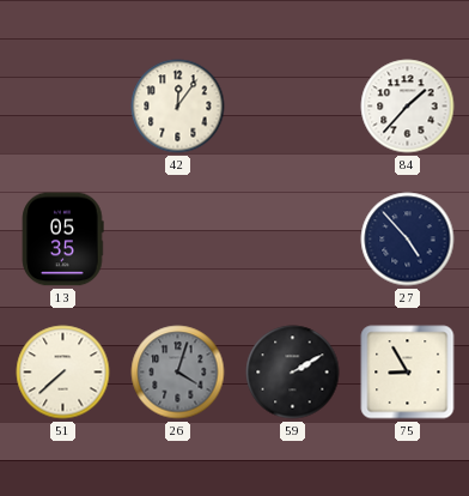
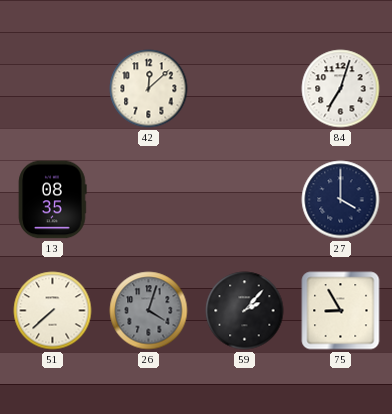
42: 12:06 -> 12:08
84: 1:37 -> 7:03
13: 05:35 -> 08:35
27: 4:53 -> 4:00
59: 2:10 -> 2:07
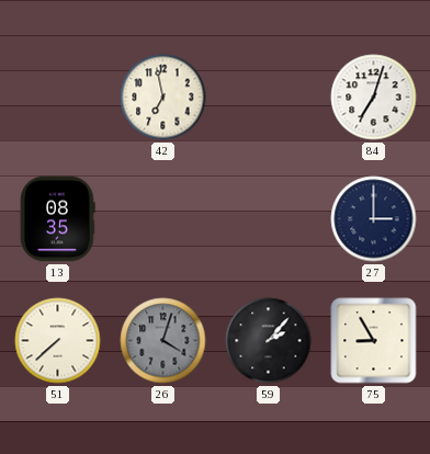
42: 12:08 -> 6:58
27: 4:00 -> 3:00
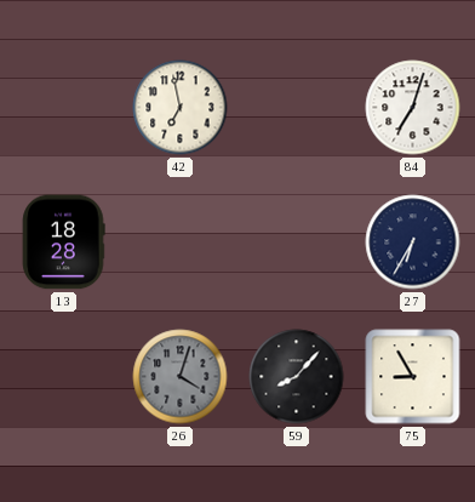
13: 08:35 -> 18:28
27: 3:00 -> 6:35
51: 7:38 -> none
59: 2:07 -> 8:07
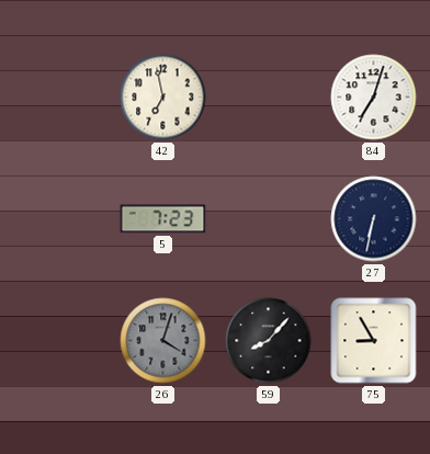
13: 18:28 -> none
5: none -> 7:23
27: 6:35 -> 6:32
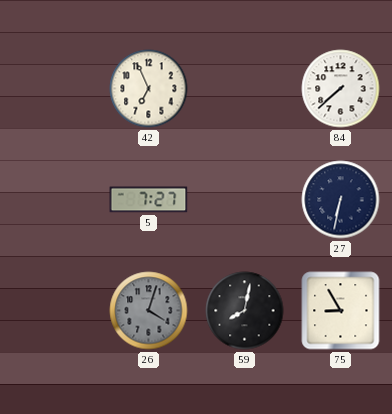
42: 6:58 -> 6:56
84: 7:03 -> 7:38
5: 7:23 -> 7:27
59: 8:07 -> 8:02
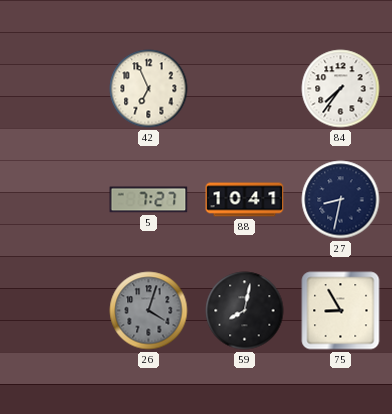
84: 7:38 -> 7:36
88: none -> 10:41
27: 6:32 -> 8:32
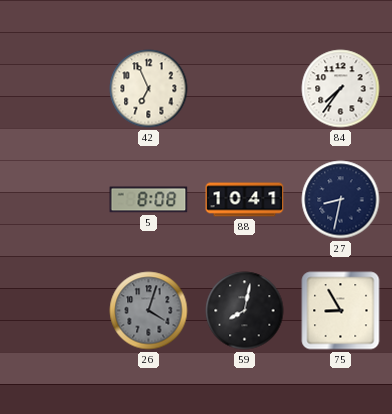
5: 7:27 -> 8:08
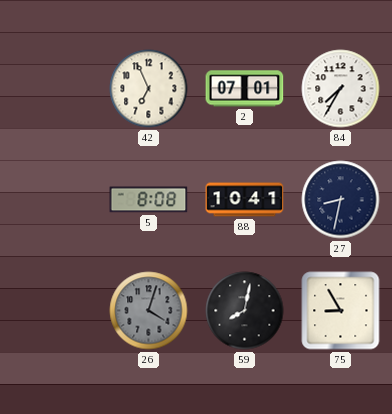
2: none -> 07:01
84: 7:36 -> 7:35
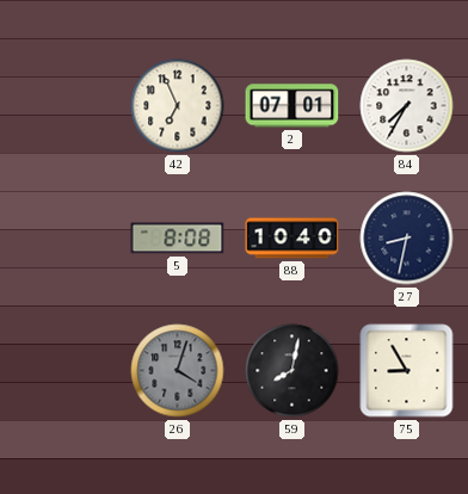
88: 10:41 -> 10:40
